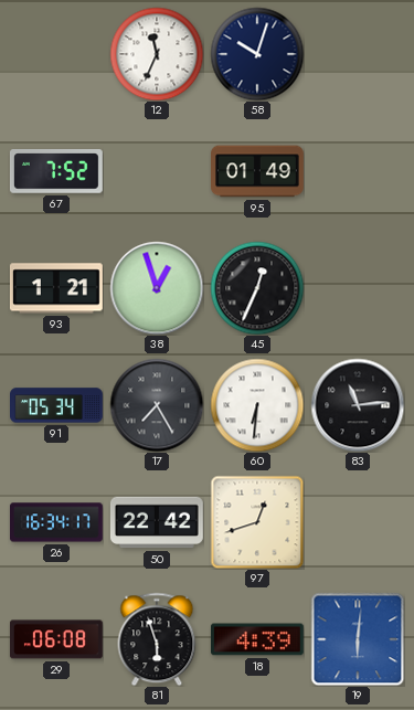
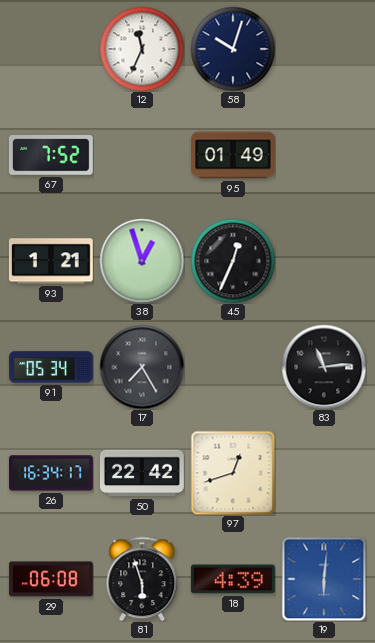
60: 6:31 -> none
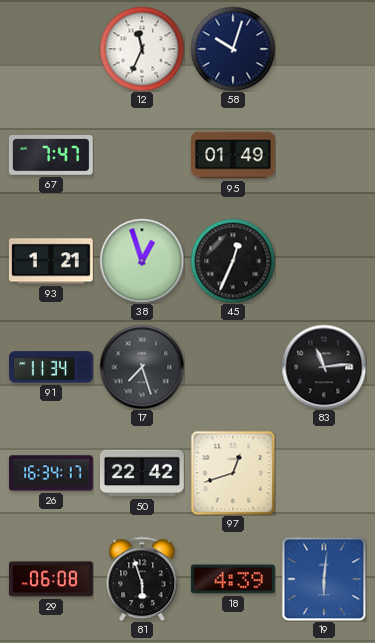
67: 7:52 -> 7:47
91: 05:34 -> 11:34
17: 7:25 -> 7:27
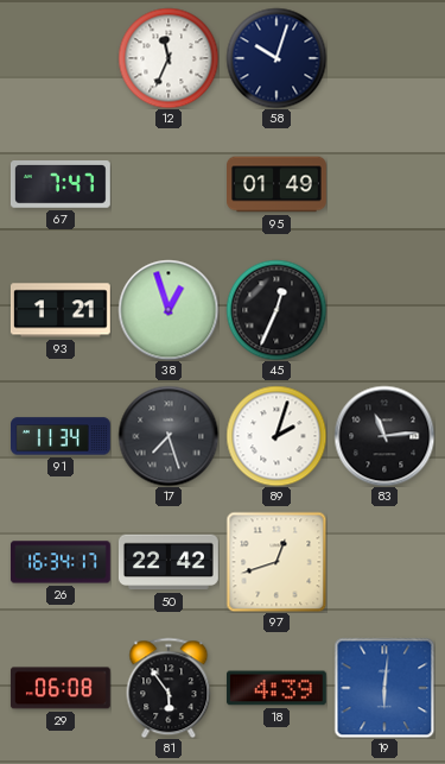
89: none -> 2:03
81: 5:57 -> 5:54
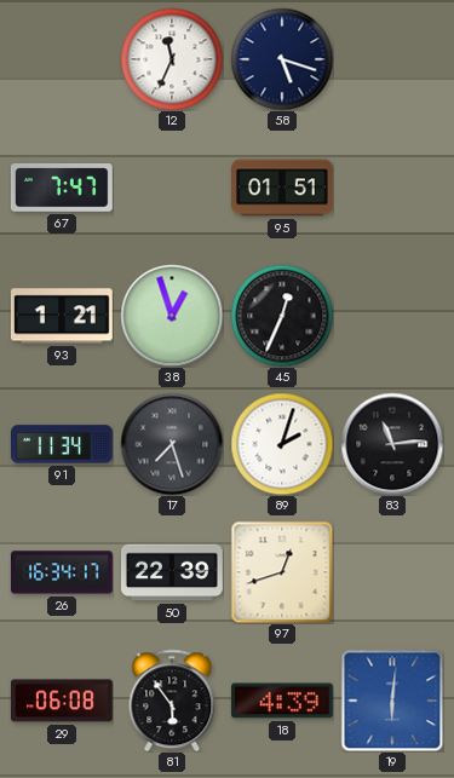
58: 10:03 -> 5:18
95: 01:49 -> 01:51
50: 22:42 -> 22:39
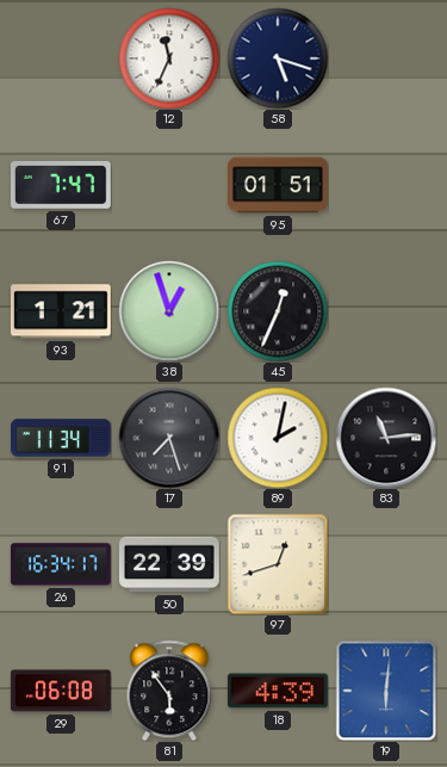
89: 2:03 -> 2:02
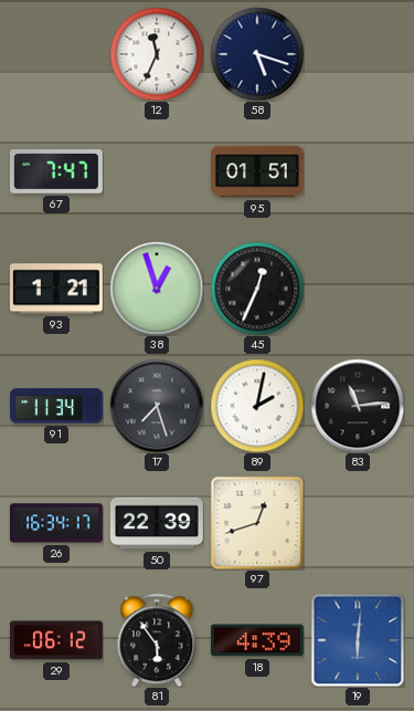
29: 06:08 -> 06:12
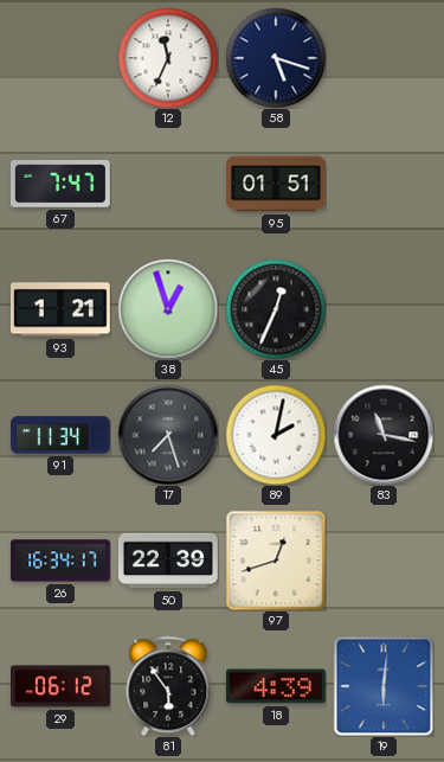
83: 11:14 -> 11:17
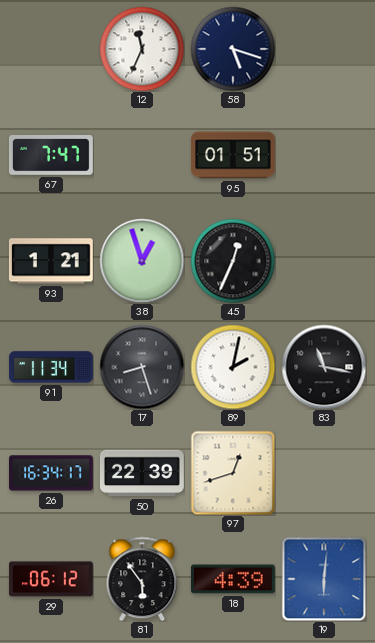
17: 7:27 -> 8:27
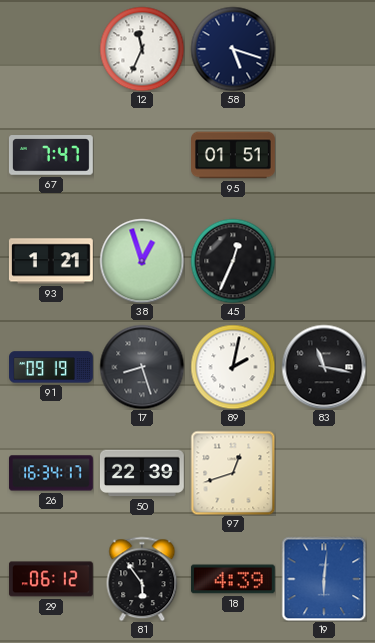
91: 11:34 -> 09:19
